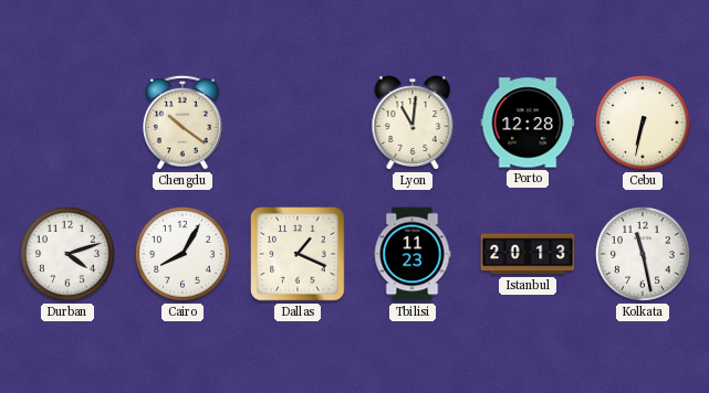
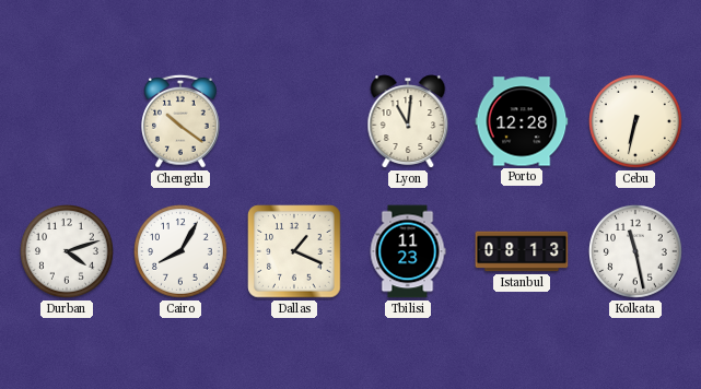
Istanbul: 20:13 -> 08:13
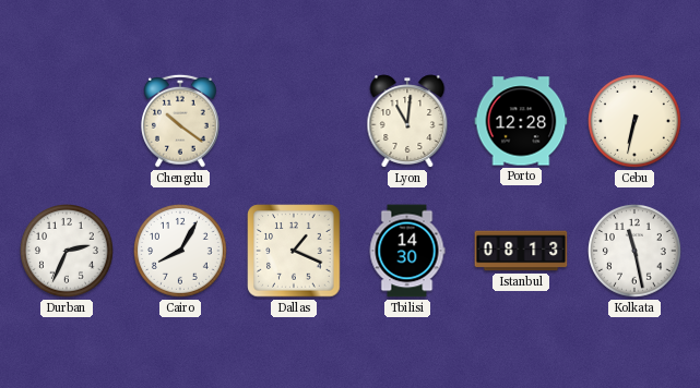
Durban: 4:12 -> 2:34
Tbilisi: 11:23 -> 14:30
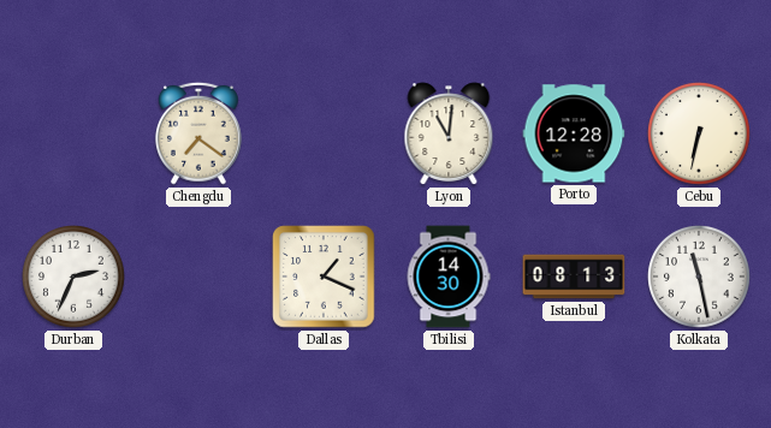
Chengdu: 10:21 -> 7:21
Cairo: 8:05 -> none
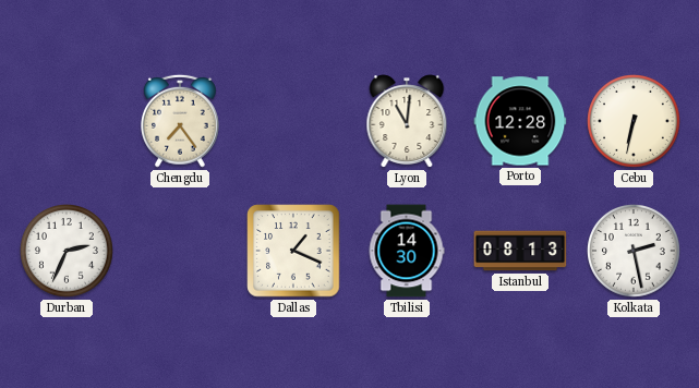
Chengdu: 7:21 -> 7:24
Kolkata: 11:28 -> 2:28
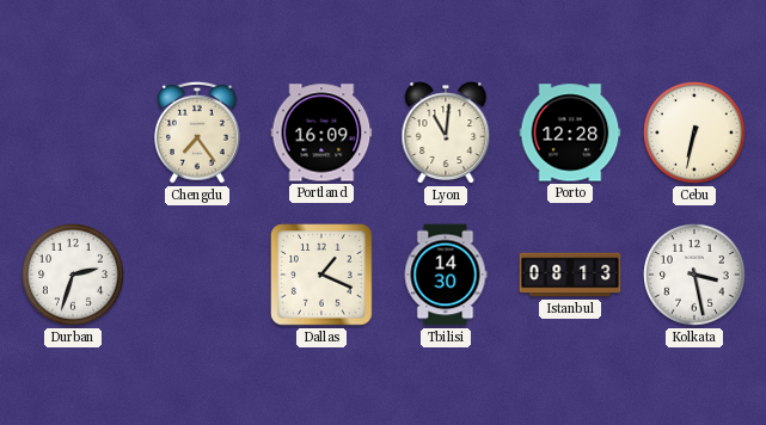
Portland: none -> 16:09
Durban: 2:34 -> 2:33
Kolkata: 2:28 -> 3:28
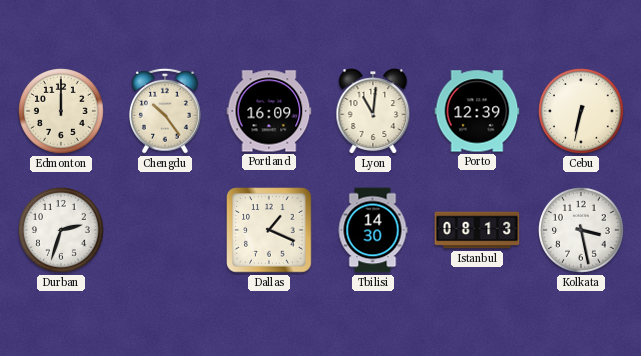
Edmonton: none -> 12:00
Chengdu: 7:24 -> 10:24
Porto: 12:28 -> 12:39
